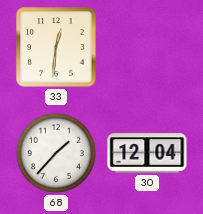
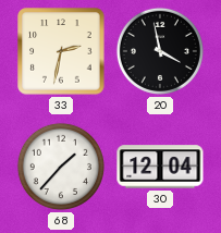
33: 12:31 -> 2:32
20: none -> 3:58
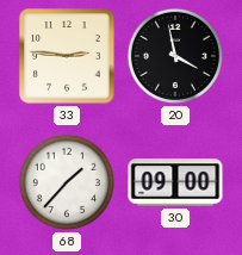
33: 2:32 -> 2:46
30: 12:04 -> 09:00
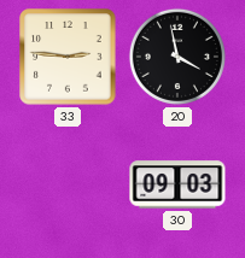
68: 1:37 -> none
30: 09:00 -> 09:03
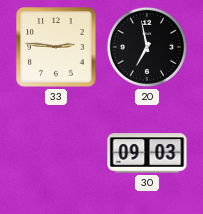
20: 3:58 -> 6:58
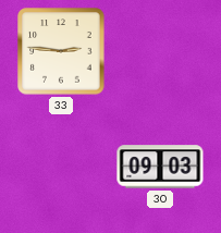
20: 6:58 -> none
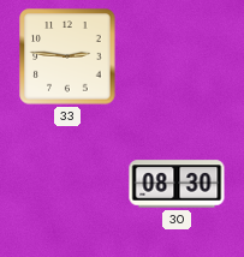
30: 09:03 -> 08:30
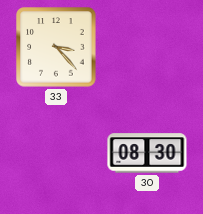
33: 2:46 -> 3:23
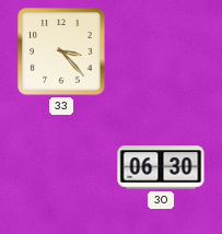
30: 08:30 -> 06:30
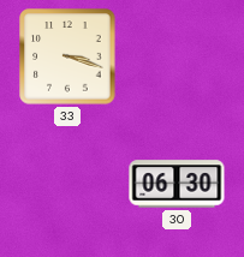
33: 3:23 -> 3:18
